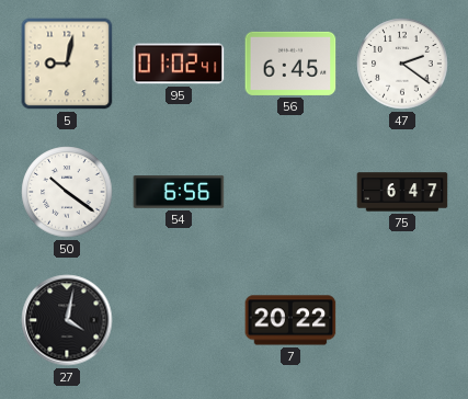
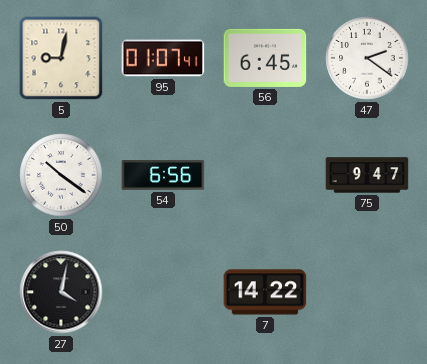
95: 01:02 -> 01:07
75: 6:47 -> 9:47
7: 20:22 -> 14:22
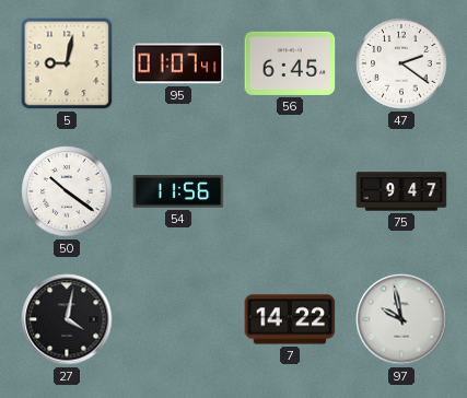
54: 6:56 -> 11:56
97: none -> 9:58
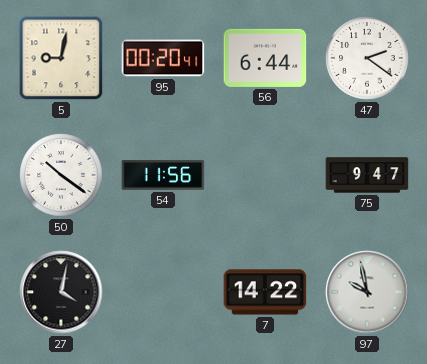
95: 01:07 -> 00:20
56: 6:45 -> 6:44
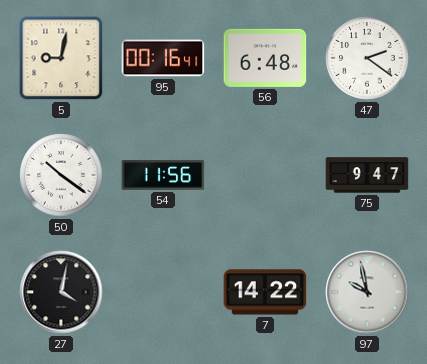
95: 00:20 -> 00:16
56: 6:44 -> 6:48
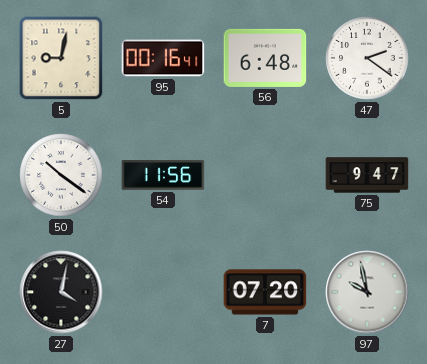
7: 14:22 -> 07:20
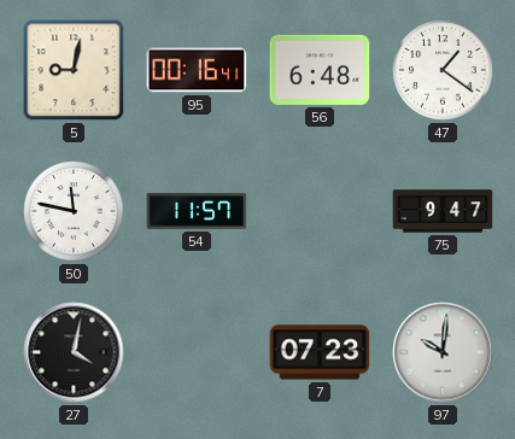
47: 2:21 -> 1:21
50: 10:21 -> 11:47
54: 11:56 -> 11:57
7: 07:20 -> 07:23
97: 9:58 -> 10:01
